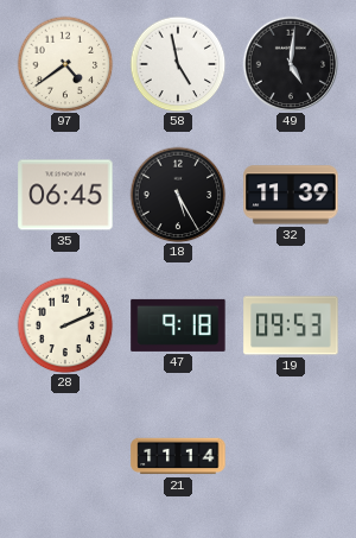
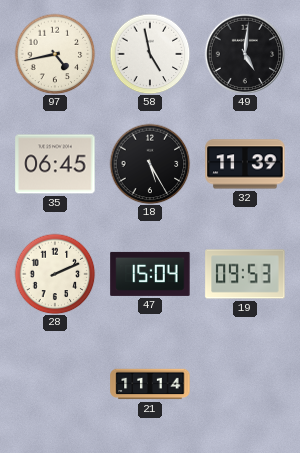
97: 4:39 -> 4:43
47: 9:18 -> 15:04
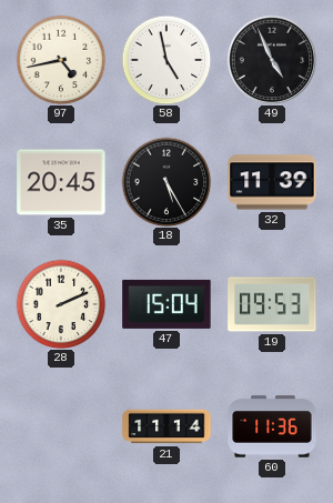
49: 5:01 -> 4:56
35: 06:45 -> 20:45
60: none -> 11:36
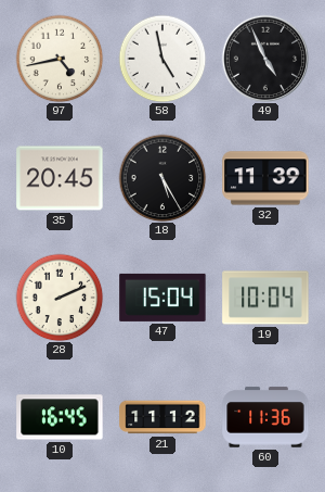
19: 09:53 -> 10:04
10: none -> 16:45
21: 11:14 -> 11:12
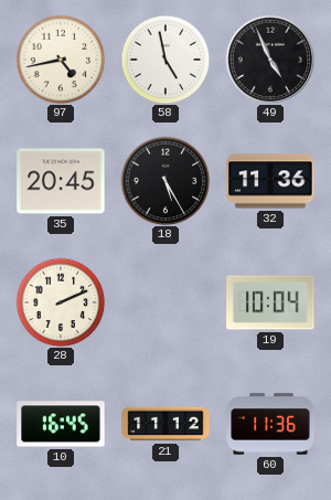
32: 11:39 -> 11:36
47: 15:04 -> none
